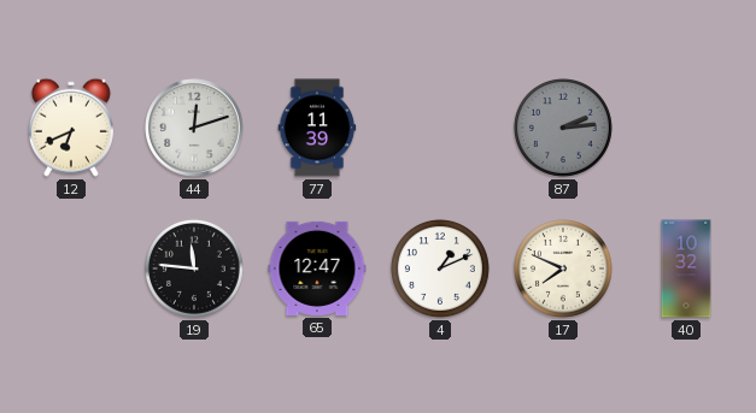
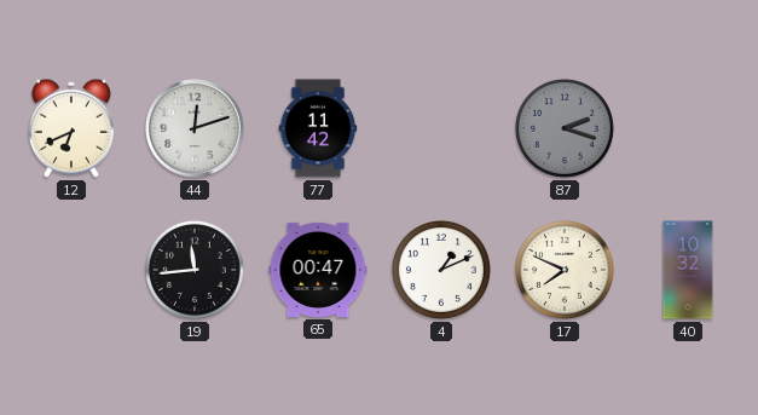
77: 11:39 -> 11:42
87: 2:14 -> 2:18
19: 11:46 -> 11:44
65: 12:47 -> 00:47
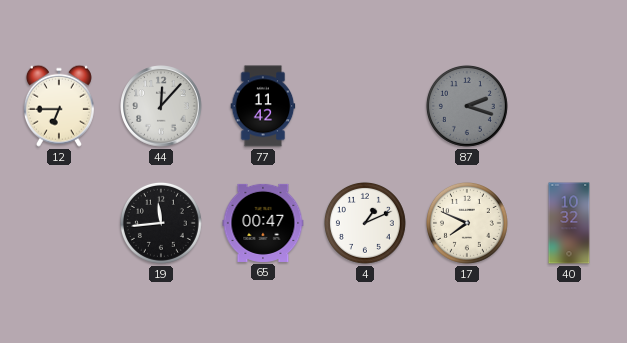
12: 6:41 -> 6:45
44: 12:12 -> 12:07
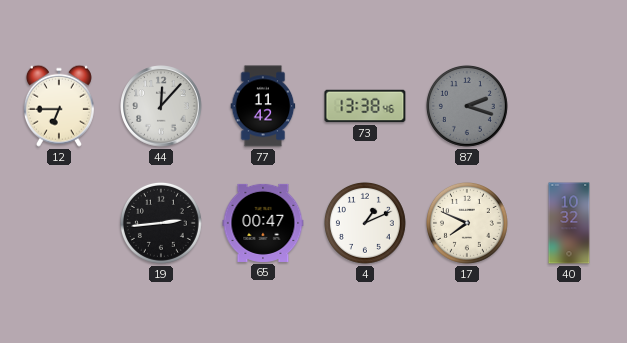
73: none -> 13:38
19: 11:44 -> 2:44
